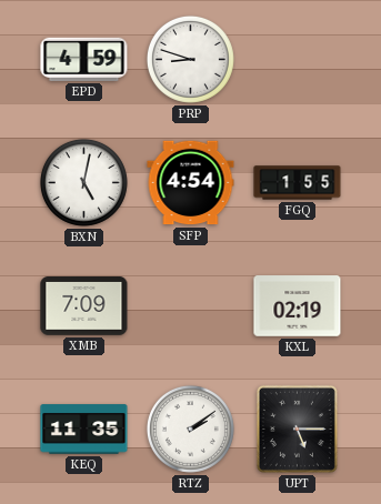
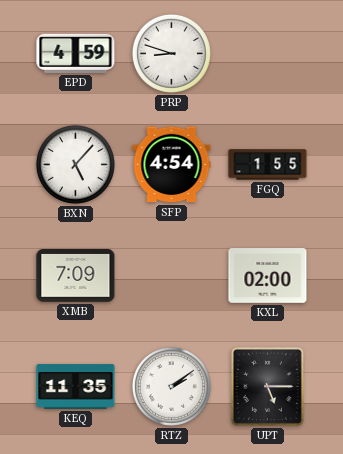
BXN: 5:02 -> 5:07
KXL: 02:19 -> 02:00
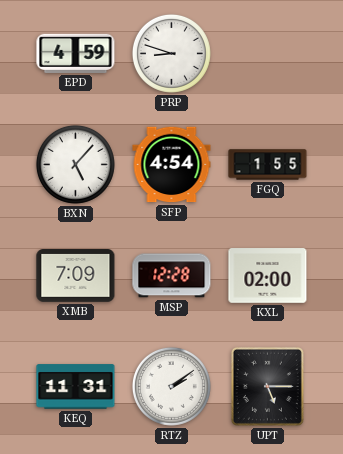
MSP: none -> 12:28
KEQ: 11:35 -> 11:31
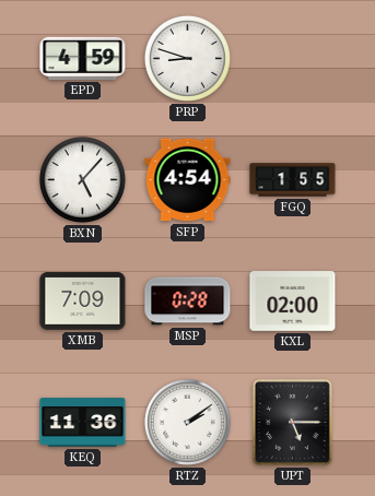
MSP: 12:28 -> 0:28
KEQ: 11:31 -> 11:36
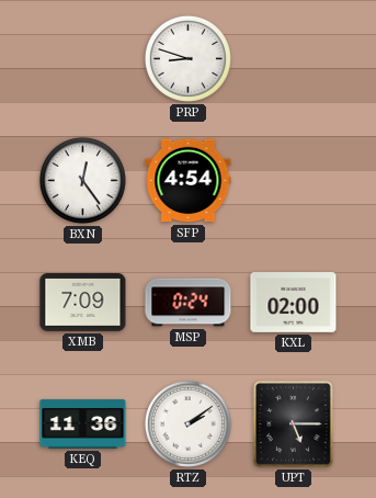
EPD: 4:59 -> none
BXN: 5:07 -> 12:24
FGQ: 1:55 -> none
MSP: 0:28 -> 0:24
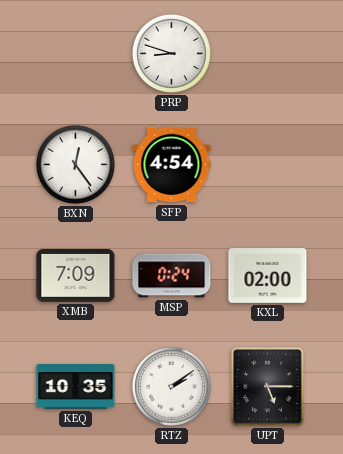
KEQ: 11:36 -> 10:35
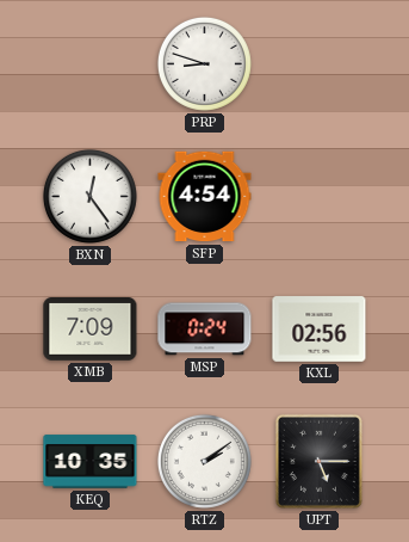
KXL: 02:00 -> 02:56
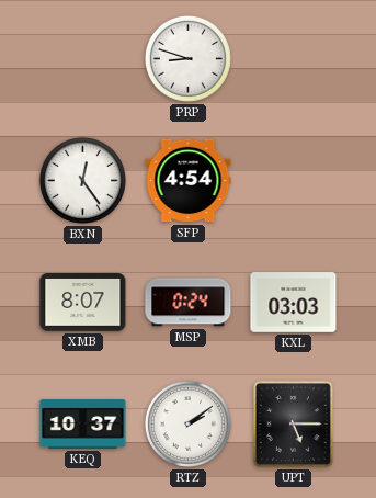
XMB: 7:09 -> 8:07
KXL: 02:56 -> 03:03
KEQ: 10:35 -> 10:37
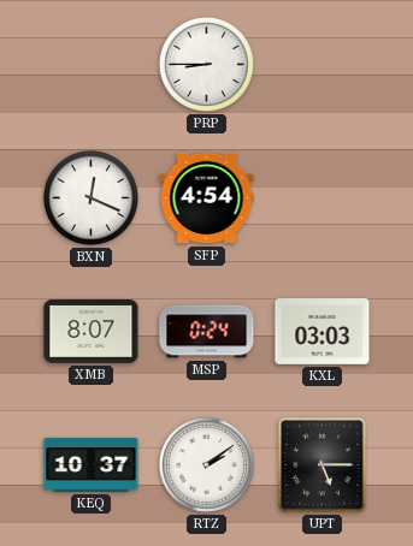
PRP: 8:48 -> 8:45
BXN: 12:24 -> 12:19
